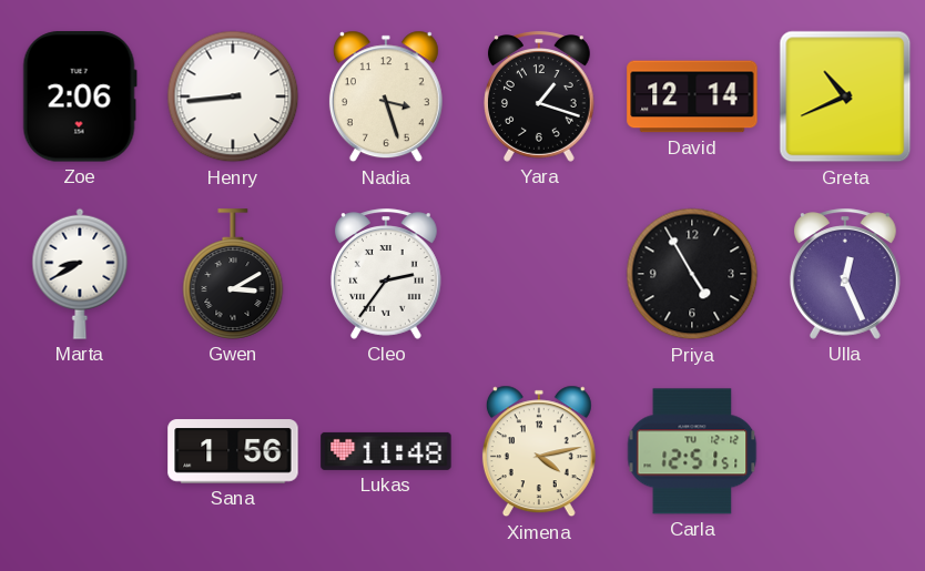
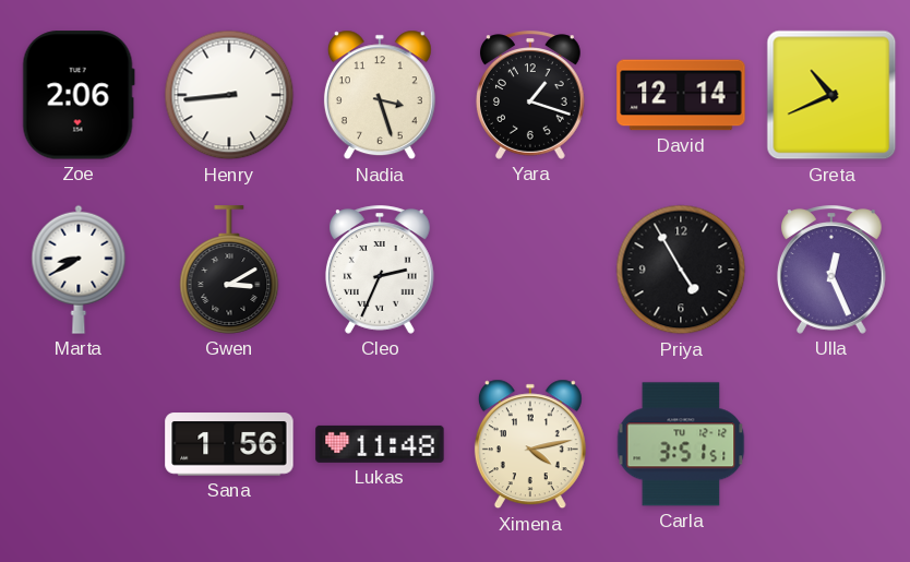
Cleo: 2:36 -> 2:34
Carla: 12:51 -> 3:51
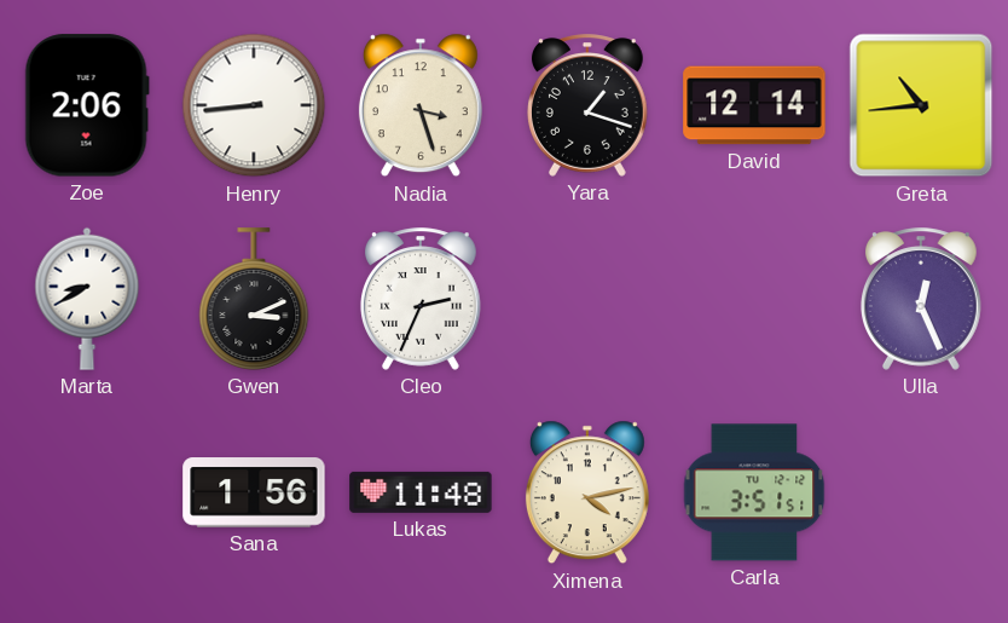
Greta: 10:41 -> 10:44
Gwen: 3:10 -> 3:11
Priya: 4:55 -> none
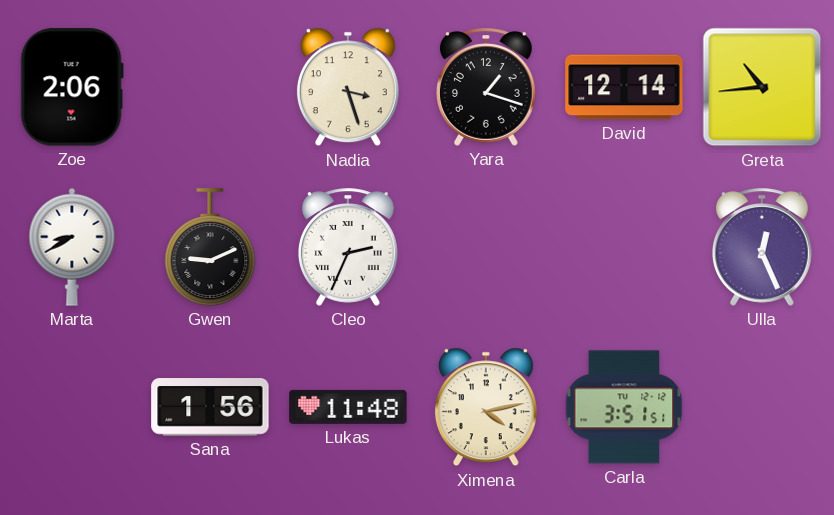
Henry: 8:44 -> none
Gwen: 3:11 -> 9:11
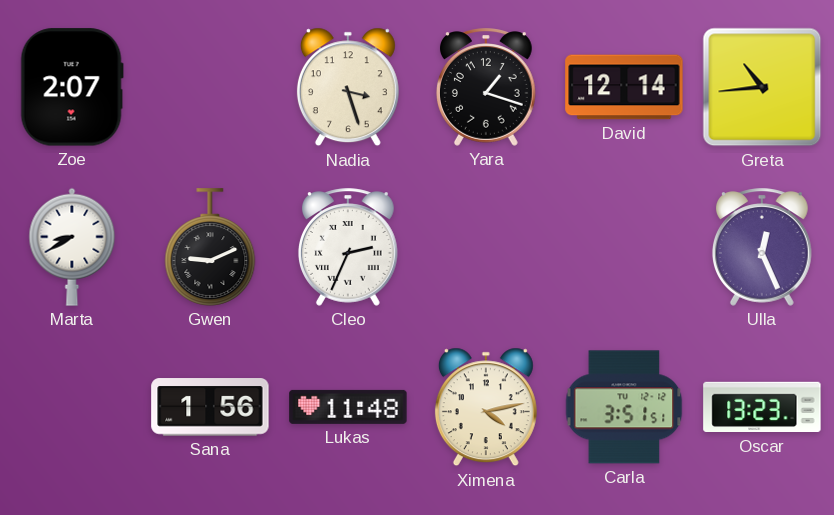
Zoe: 2:06 -> 2:07
Oscar: none -> 13:23
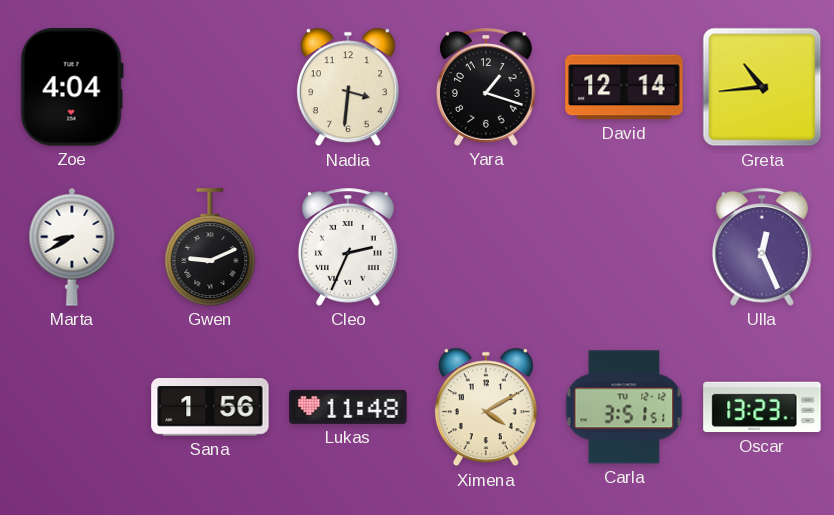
Zoe: 2:07 -> 4:04
Nadia: 3:27 -> 3:31
Ximena: 4:13 -> 4:10
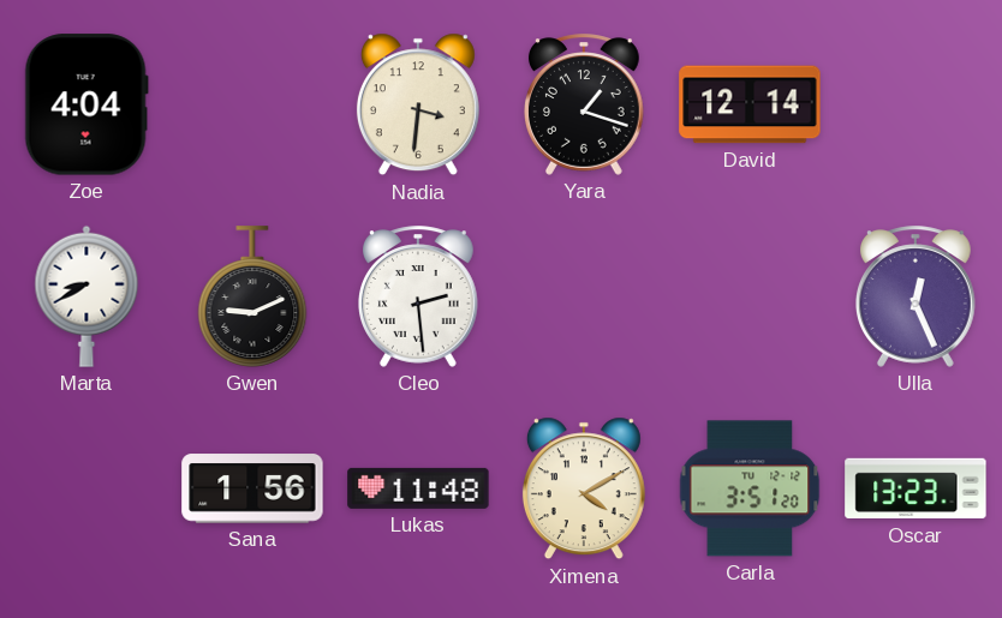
Greta: 10:44 -> none
Cleo: 2:34 -> 2:29
Carla: 3:51:51 -> 3:51:20
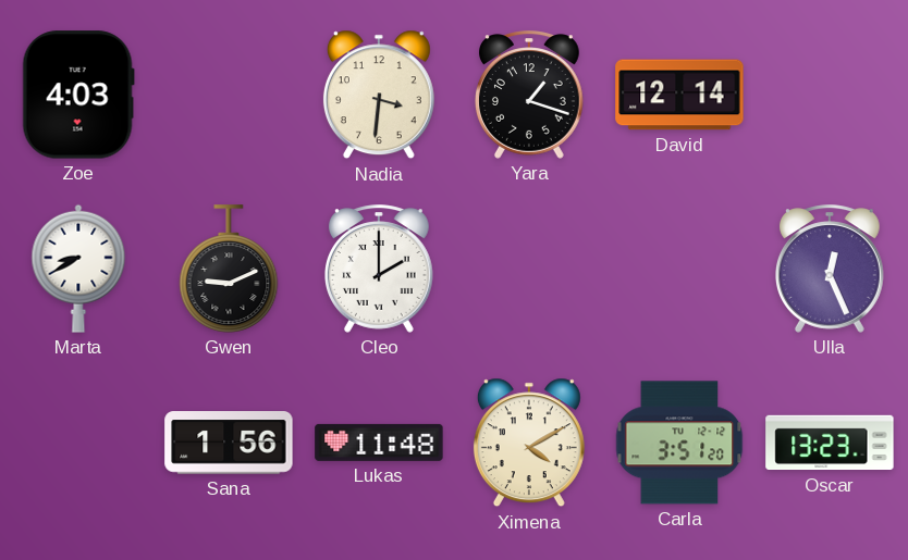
Zoe: 4:04 -> 4:03
Cleo: 2:29 -> 2:00
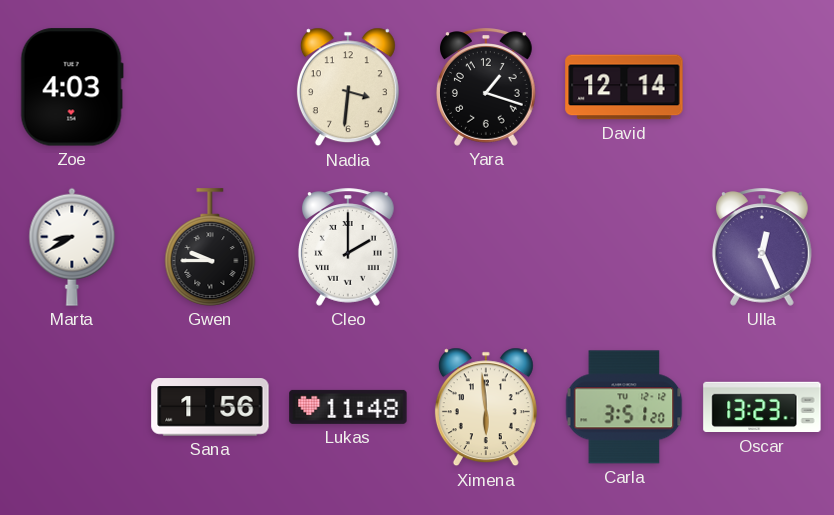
Gwen: 9:11 -> 9:45
Ximena: 4:10 -> 5:59
